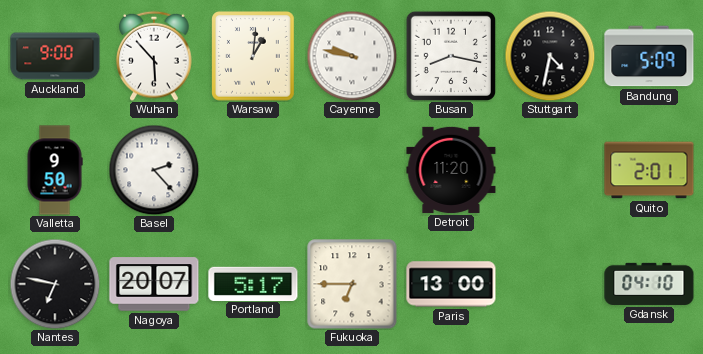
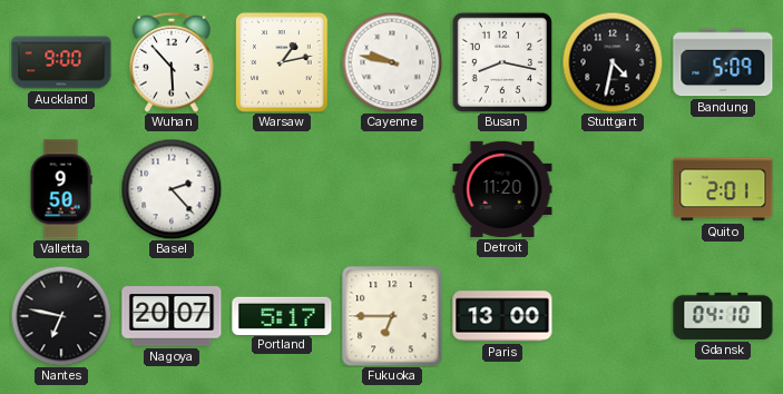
Warsaw: 1:01 -> 1:13
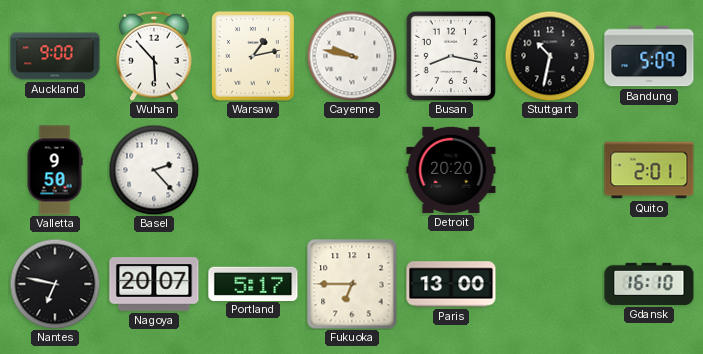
Stuttgart: 4:32 -> 10:32
Detroit: 11:20 -> 20:20
Gdansk: 04:10 -> 16:10
